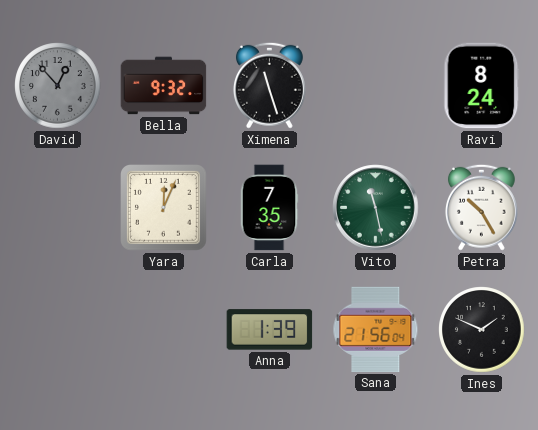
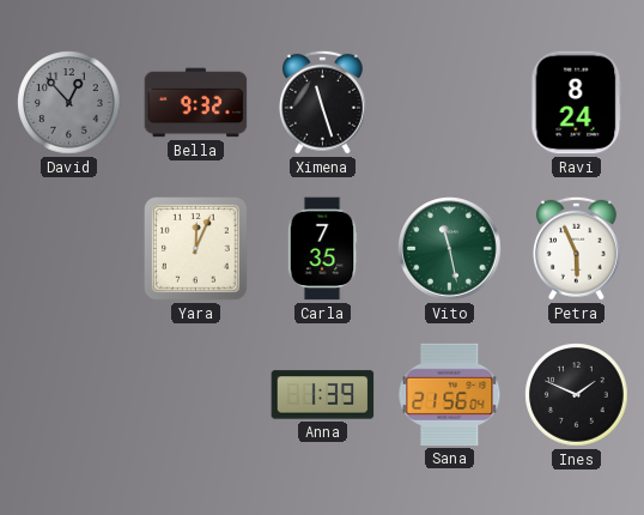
Petra: 10:25 -> 5:56
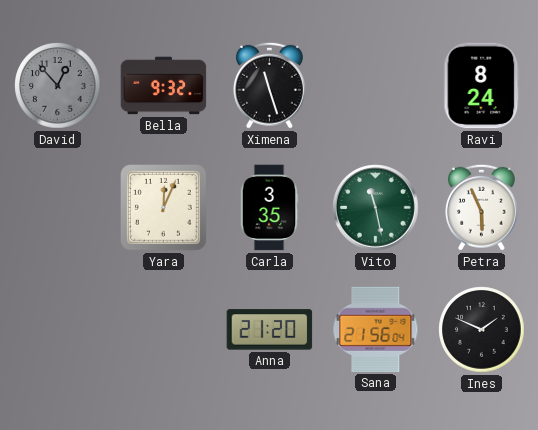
Carla: 7:35 -> 3:35
Anna: 1:39 -> 21:20
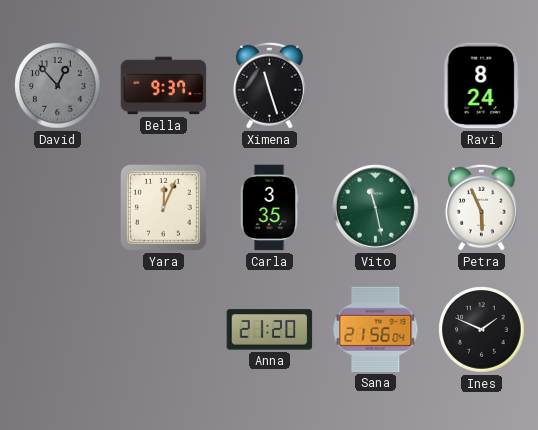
Bella: 9:32 -> 9:37
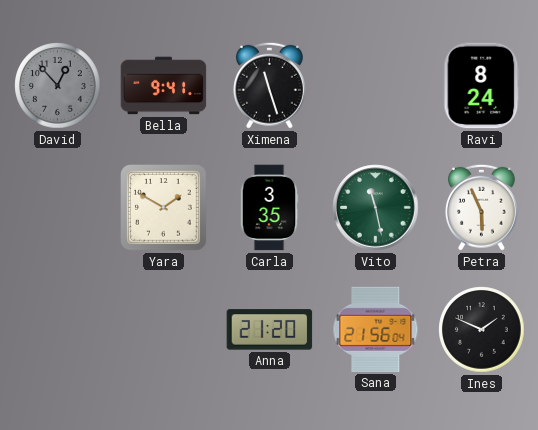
Bella: 9:37 -> 9:41
Yara: 12:04 -> 1:50
